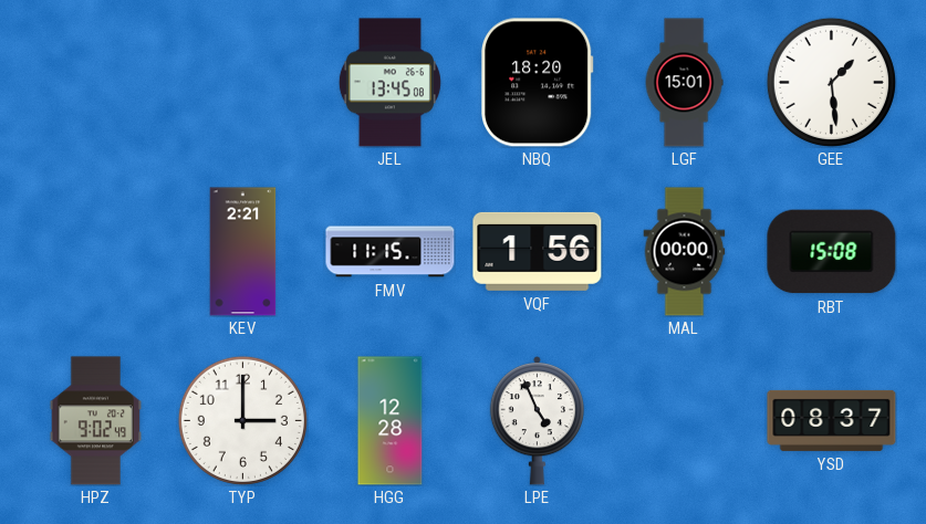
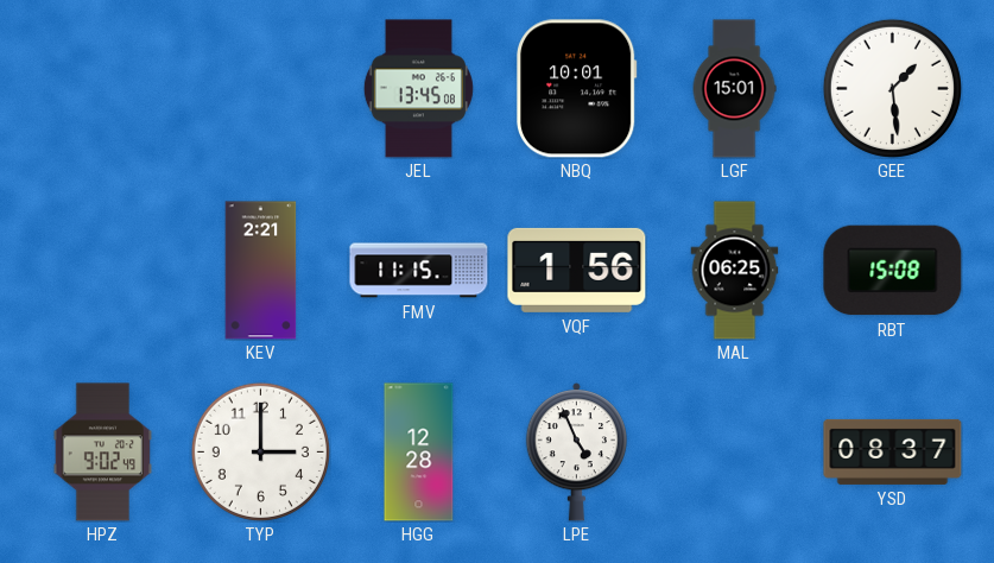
NBQ: 18:20 -> 10:01
MAL: 00:00 -> 06:25
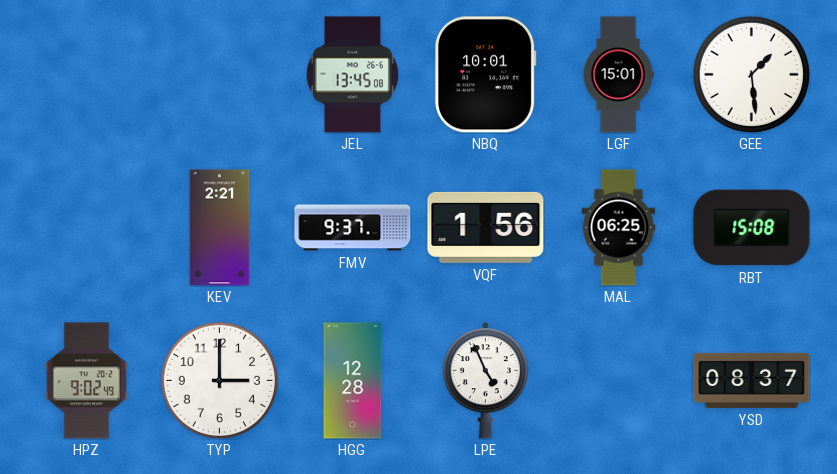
FMV: 11:15 -> 9:37
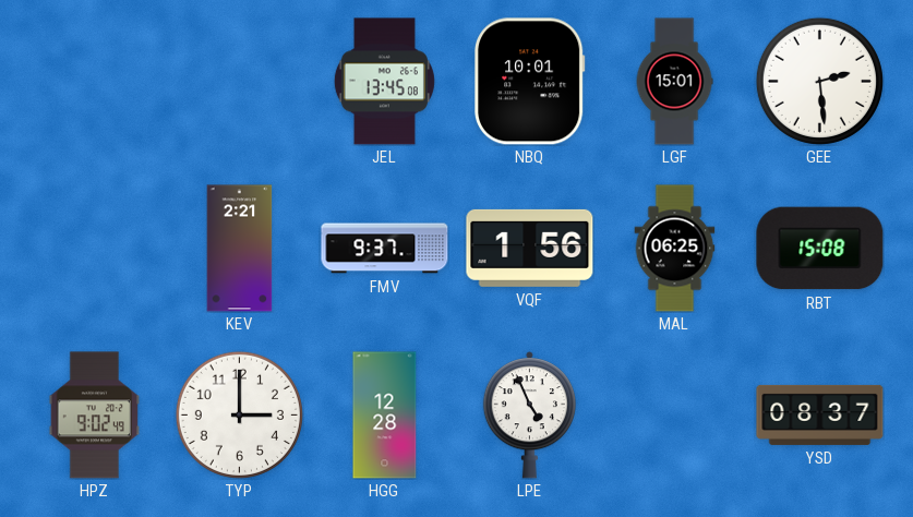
GEE: 1:29 -> 2:29
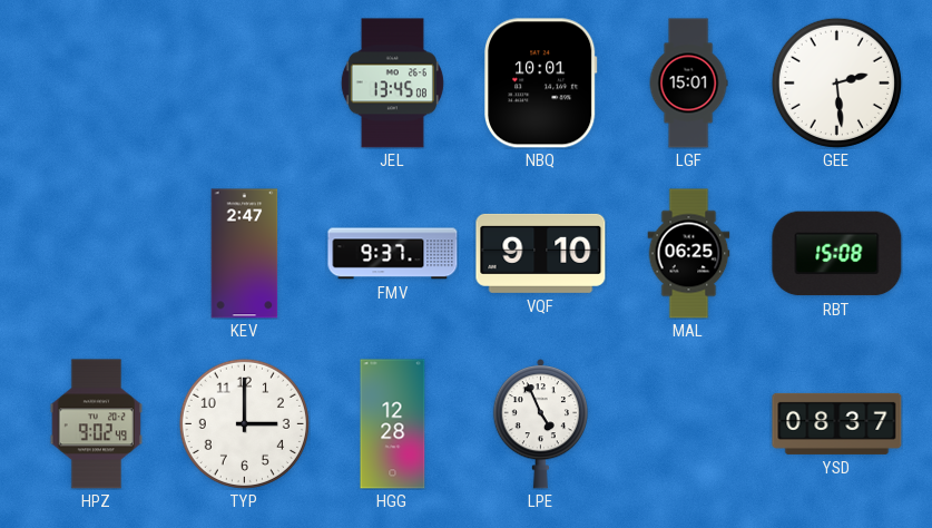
KEV: 2:21 -> 2:47
VQF: 1:56 -> 9:10
